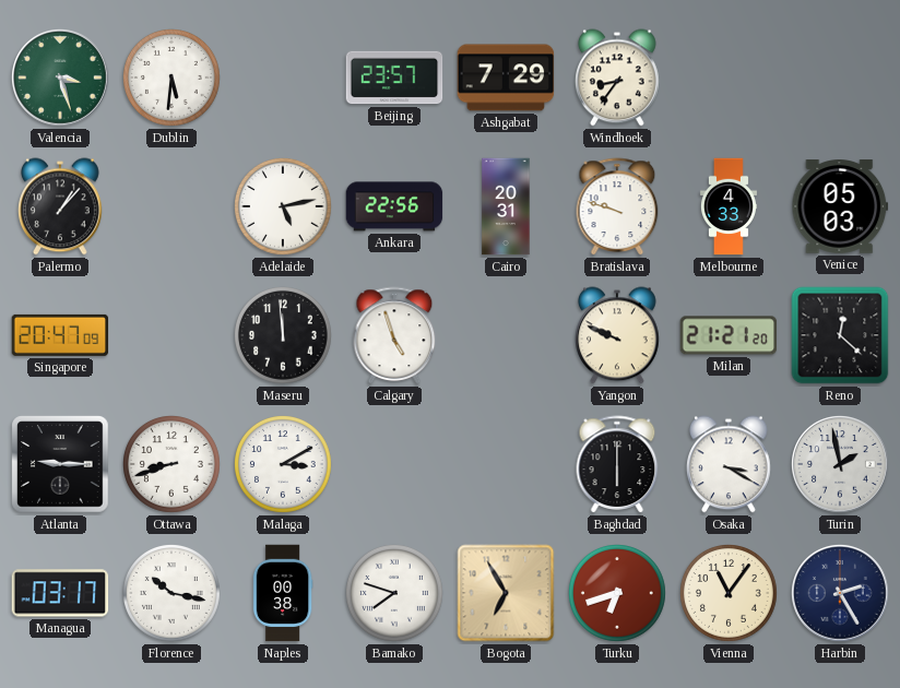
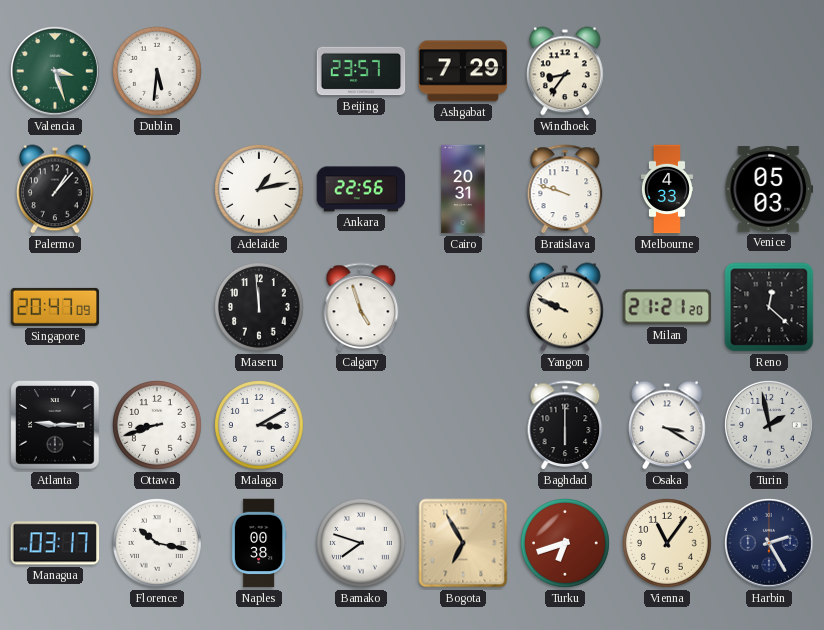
Adelaide: 5:13 -> 1:13
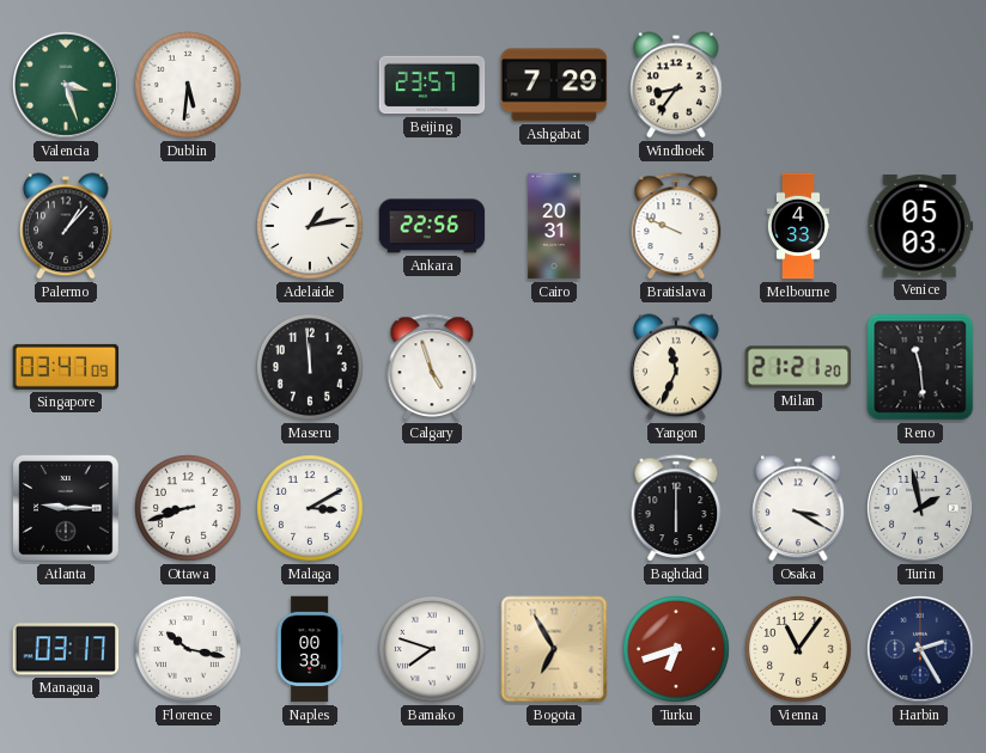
Bratislava: 9:48 -> 9:49
Singapore: 20:47 -> 03:47
Yangon: 9:49 -> 11:34
Reno: 12:22 -> 11:29
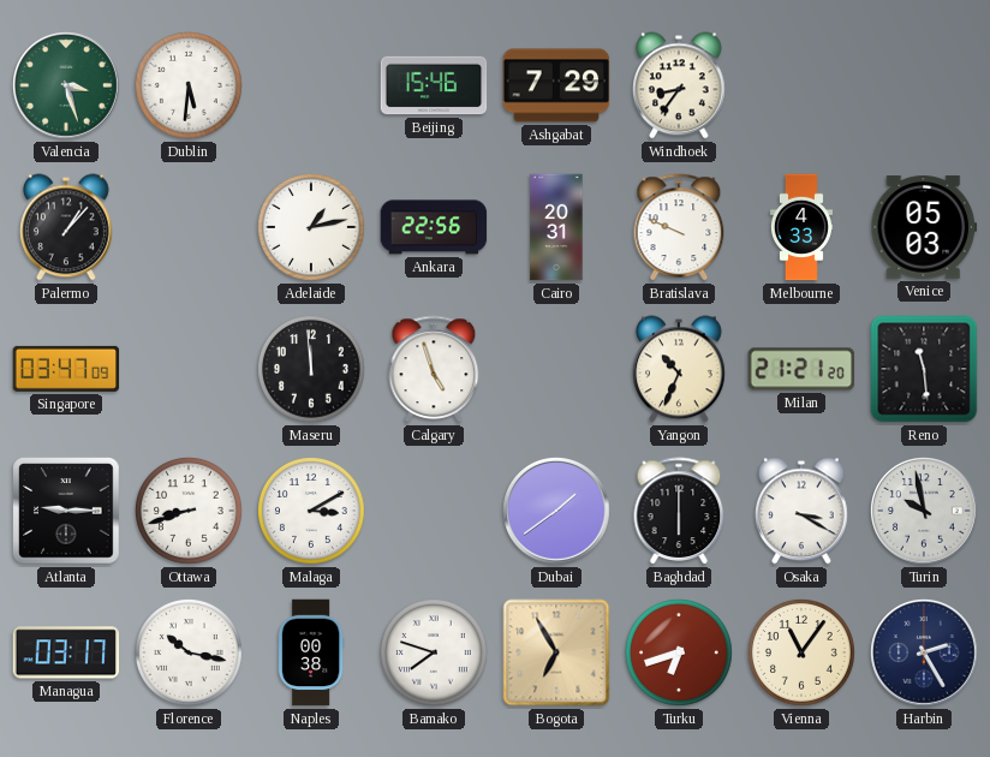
Beijing: 23:57 -> 15:46
Yangon: 11:34 -> 10:34
Dubai: none -> 1:39
Turin: 1:58 -> 9:58
